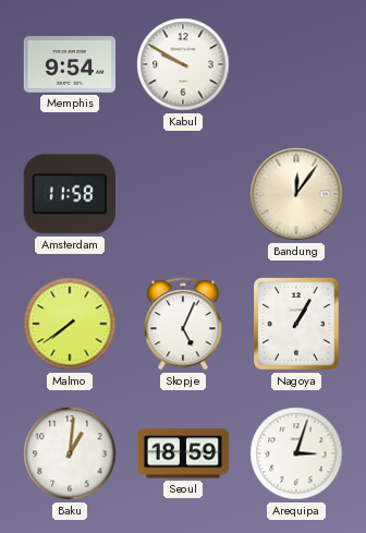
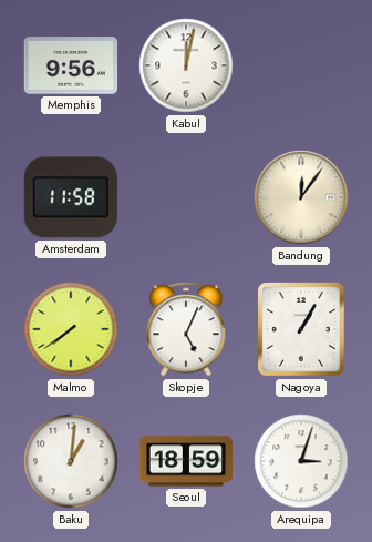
Memphis: 9:54 -> 9:56
Kabul: 9:50 -> 12:02
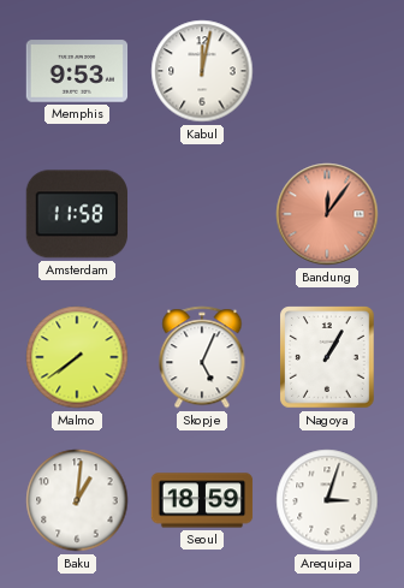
Memphis: 9:56 -> 9:53
Bandung dial: cream -> salmon
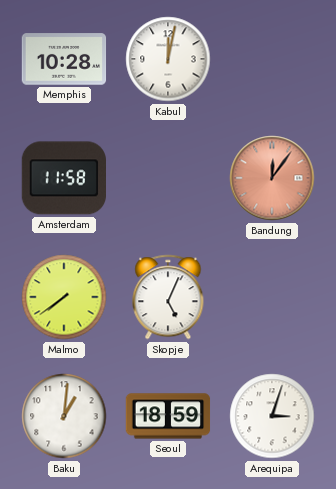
Memphis: 9:53 -> 10:28
Nagoya: 1:05 -> none
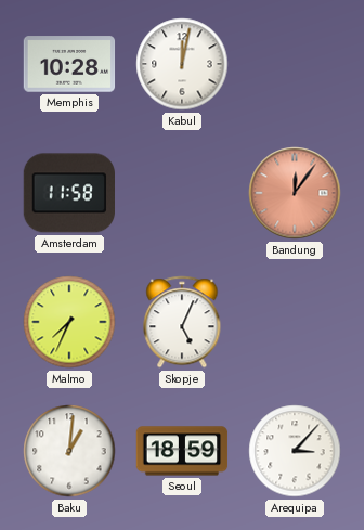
Malmo: 7:39 -> 7:34
Arequipa: 3:03 -> 3:07
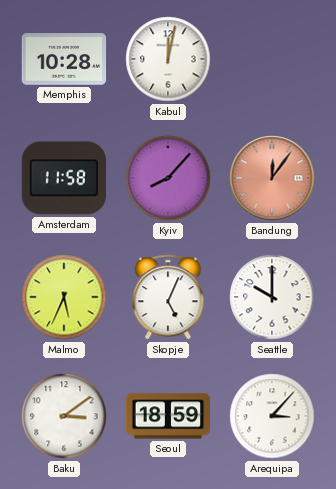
Kyiv: none -> 8:07
Malmo: 7:34 -> 5:34
Seattle: none -> 10:00
Baku: 1:01 -> 3:09
